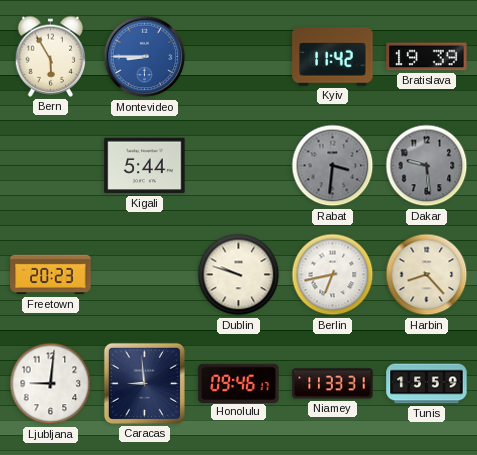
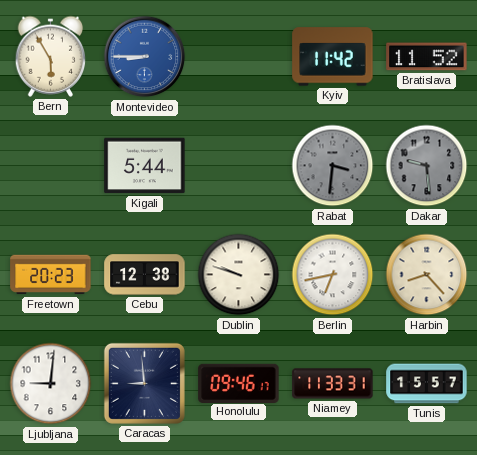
Bratislava: 19:39 -> 11:52
Cebu: none -> 12:38
Tunis: 15:59 -> 15:57
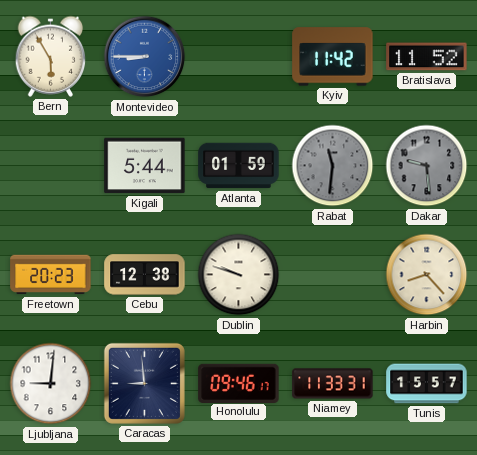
Atlanta: none -> 01:59
Rabat: 3:31 -> 11:31
Berlin: 6:43 -> none
